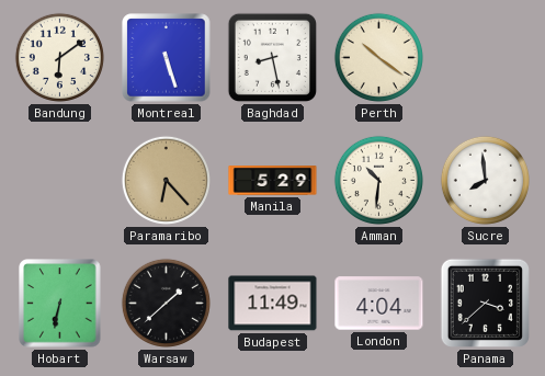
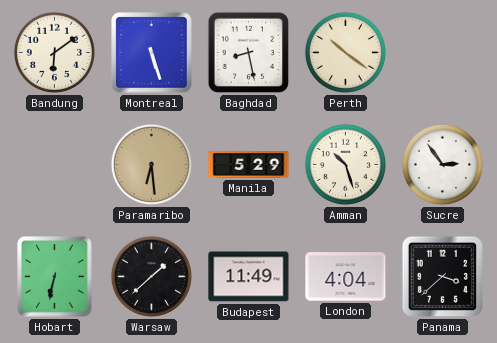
Paramaribo: 6:23 -> 6:29
Amman: 10:31 -> 10:27
Sucre: 7:59 -> 2:54
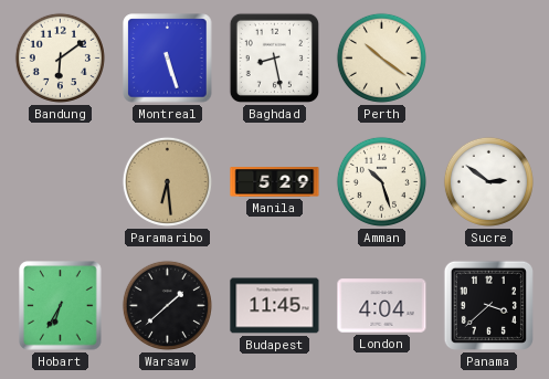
Sucre: 2:54 -> 2:51
Hobart: 6:32 -> 6:35
Budapest: 11:49 -> 11:45
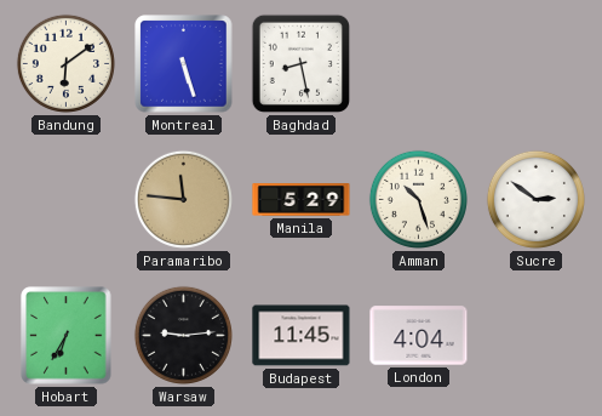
Perth: 10:21 -> none
Paramaribo: 6:29 -> 11:46
Warsaw: 1:38 -> 9:14
Panama: 3:38 -> none
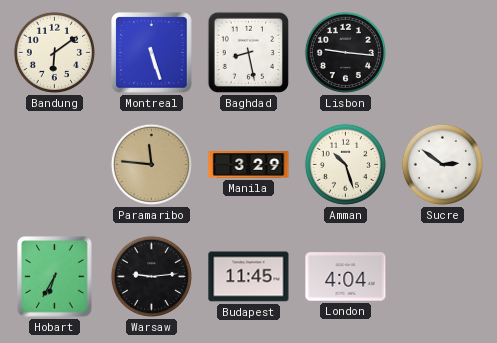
Lisbon: none -> 9:16
Manila: 5:29 -> 3:29
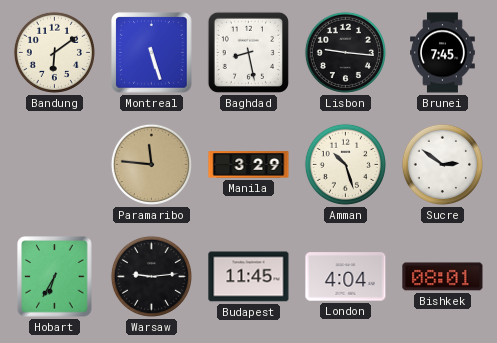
Brunei: none -> 7:45
Bishkek: none -> 08:01
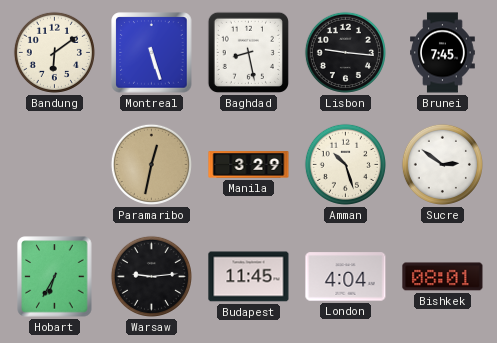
Paramaribo: 11:46 -> 12:32
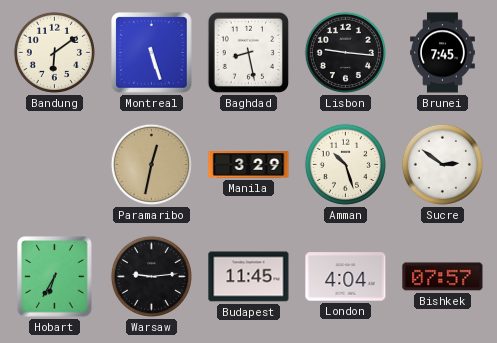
Bishkek: 08:01 -> 07:57
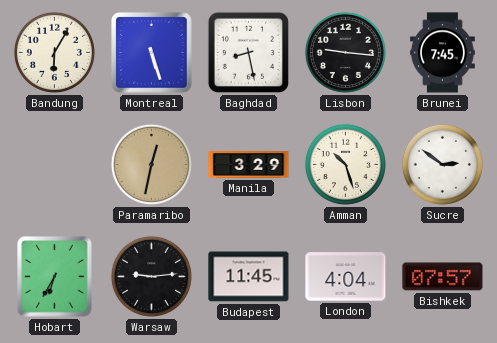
Bandung: 6:09 -> 6:05
